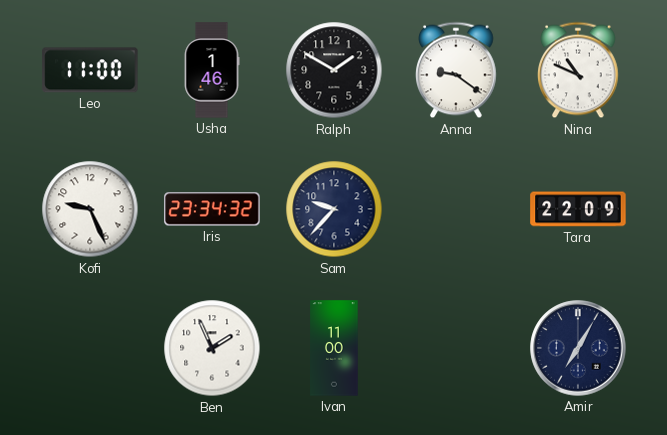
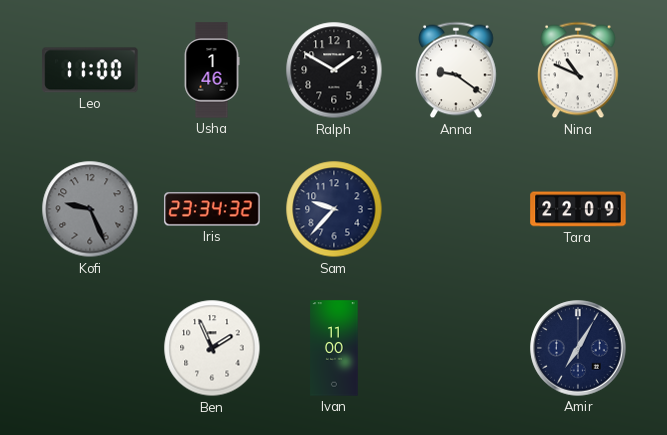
Kofi dial: white -> grey
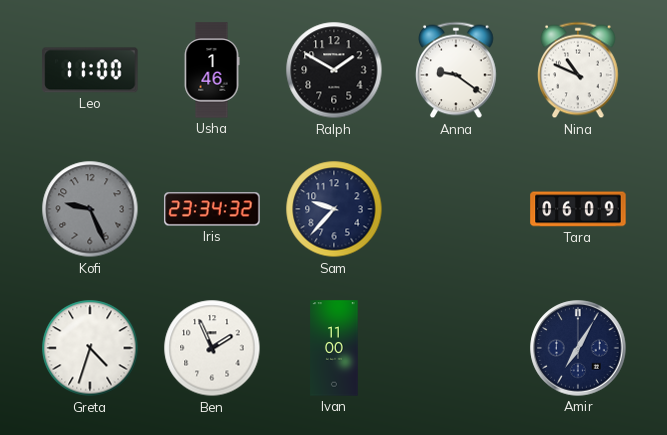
Tara: 22:09 -> 06:09
Greta: none -> 4:33
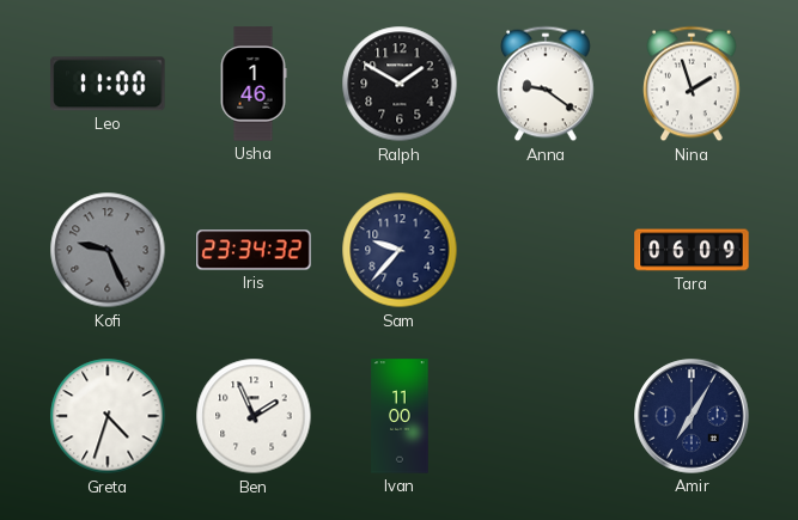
Nina: 10:49 -> 1:57
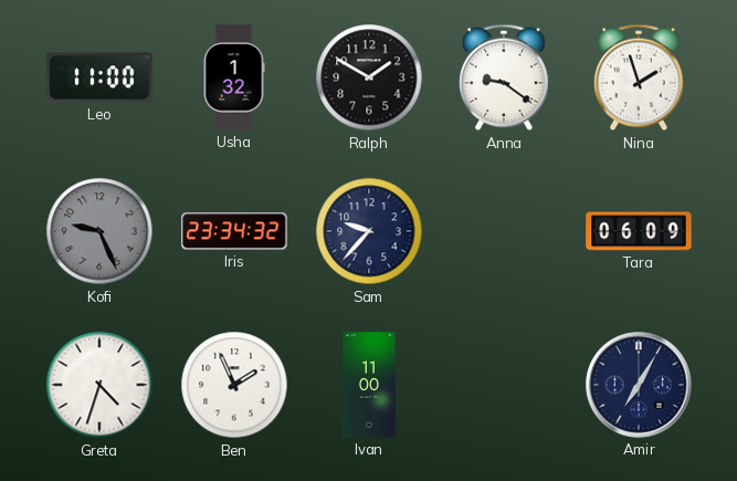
Usha: 1:46 -> 1:32
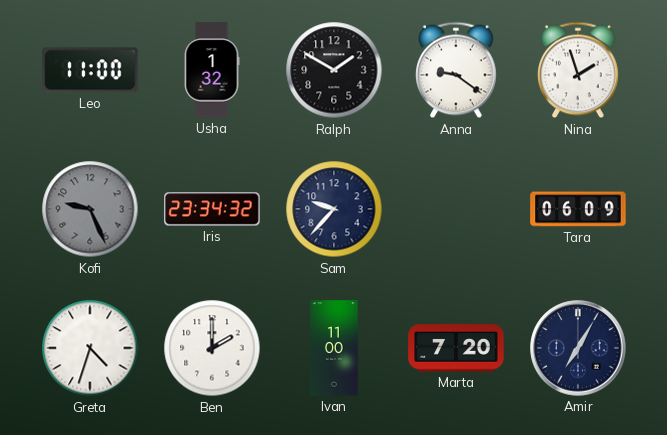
Ben: 1:56 -> 2:00
Marta: none -> 7:20
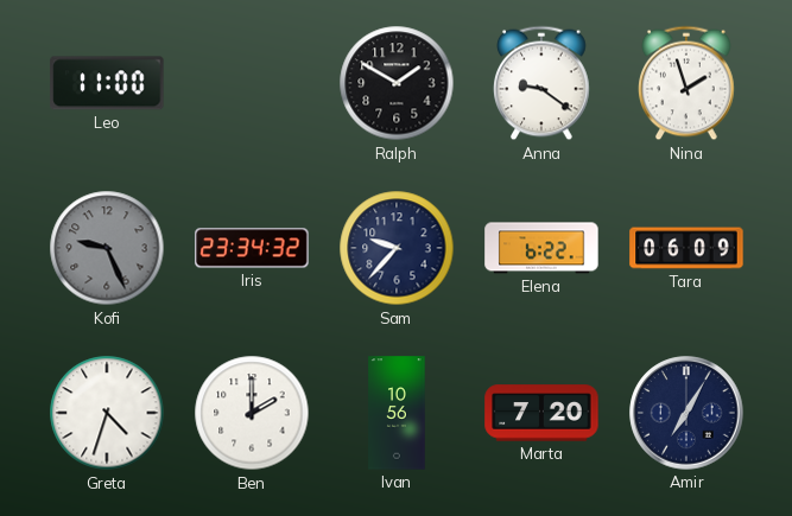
Usha: 1:32 -> none
Elena: none -> 6:22
Ivan: 11:00 -> 10:56
